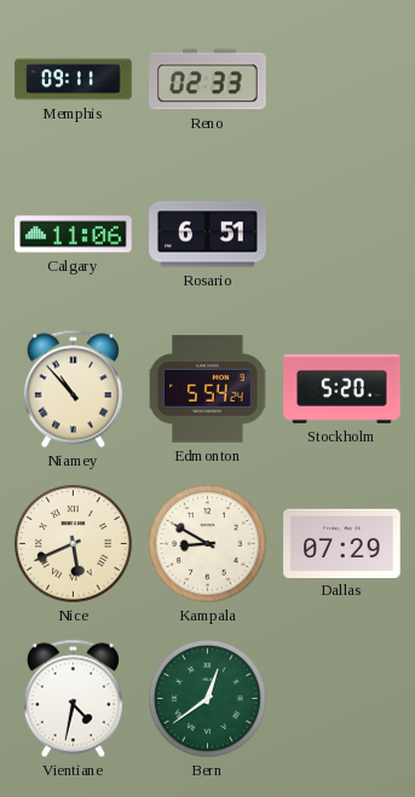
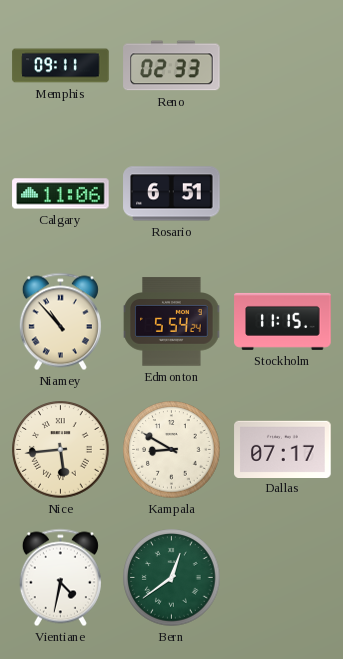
Stockholm: 5:20 -> 11:15
Nice: 5:41 -> 5:44
Dallas: 07:29 -> 07:17
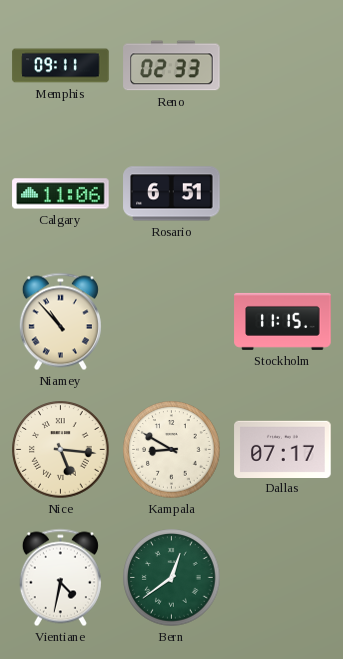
Edmonton: 5:54 -> none
Nice: 5:44 -> 5:16
